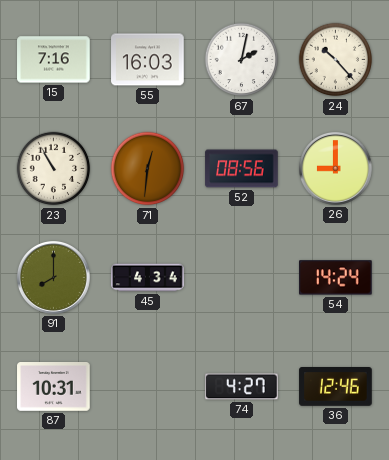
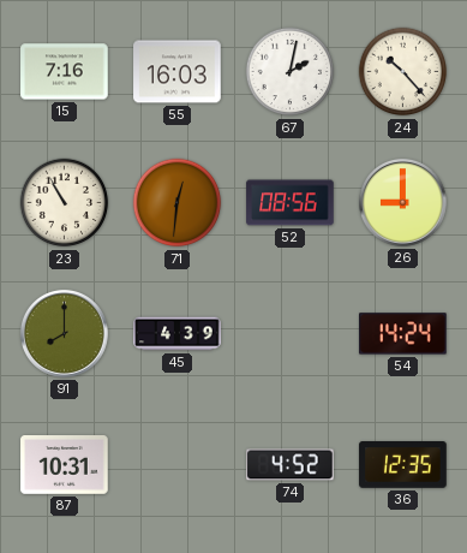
45: 4:34 -> 4:39
74: 4:27 -> 4:52
36: 12:46 -> 12:35
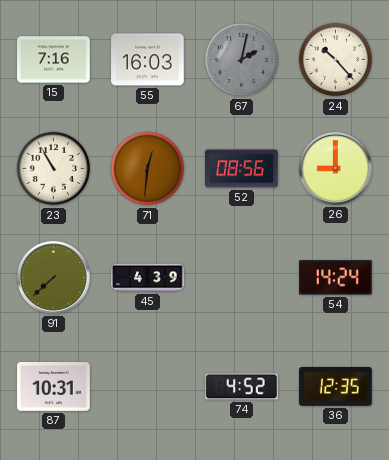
67 dial: white -> grey
91: 8:00 -> 7:38
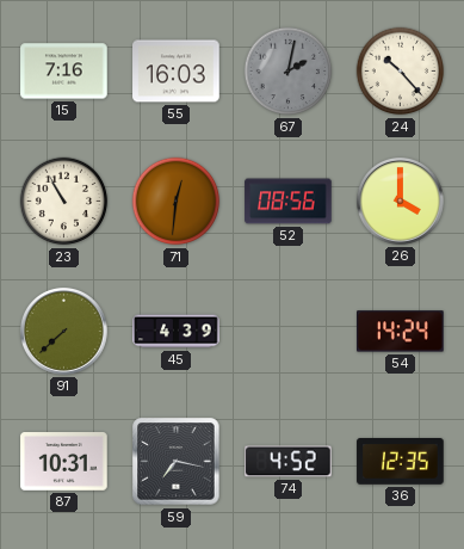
26: 9:00 -> 4:00
59: none -> 7:17
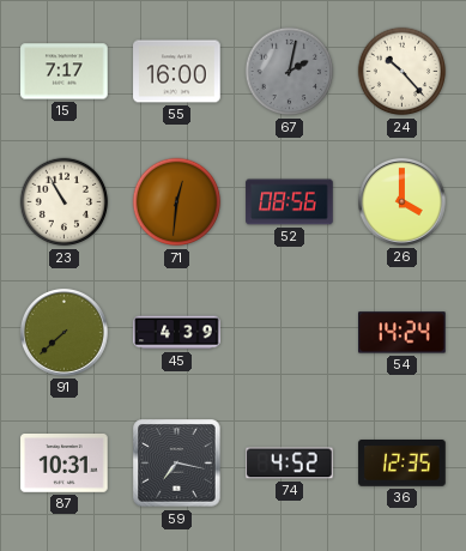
15: 7:16 -> 7:17
55: 16:03 -> 16:00
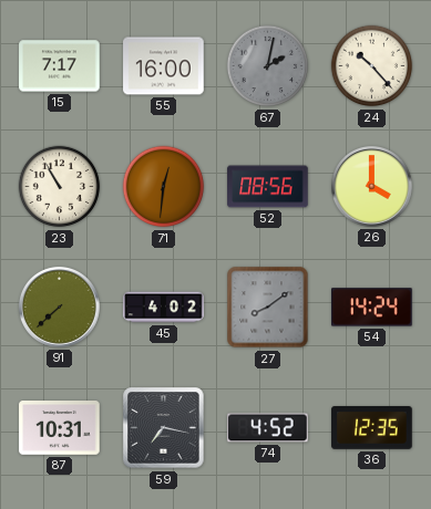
45: 4:39 -> 4:02
27: none -> 8:09
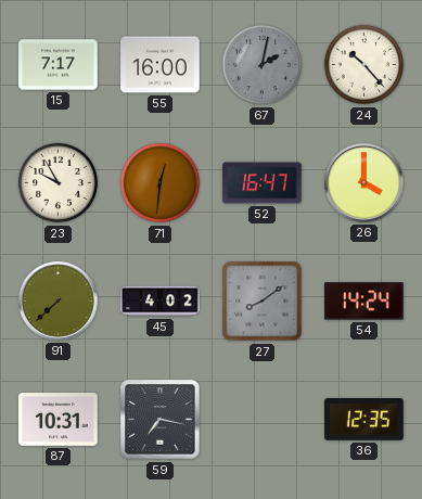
23: 10:55 -> 9:55
52: 08:56 -> 16:47
74: 4:52 -> none
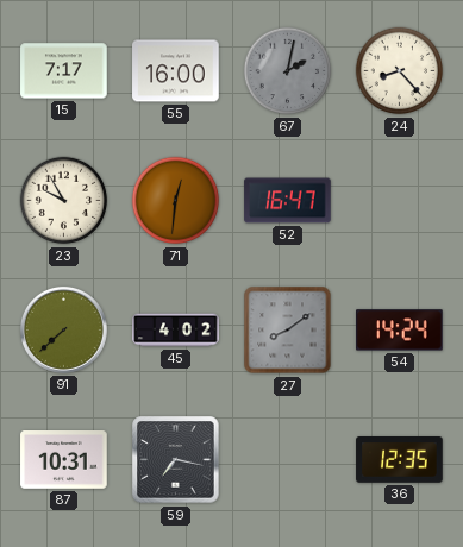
24: 10:23 -> 8:23
26: 4:00 -> none
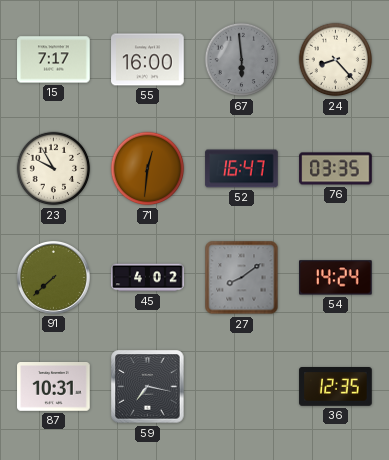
67: 2:02 -> 5:59
76: none -> 03:35
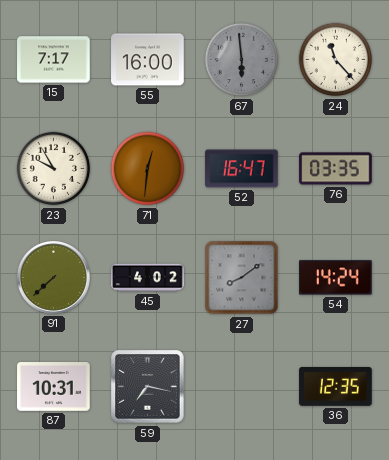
24: 8:23 -> 11:23
